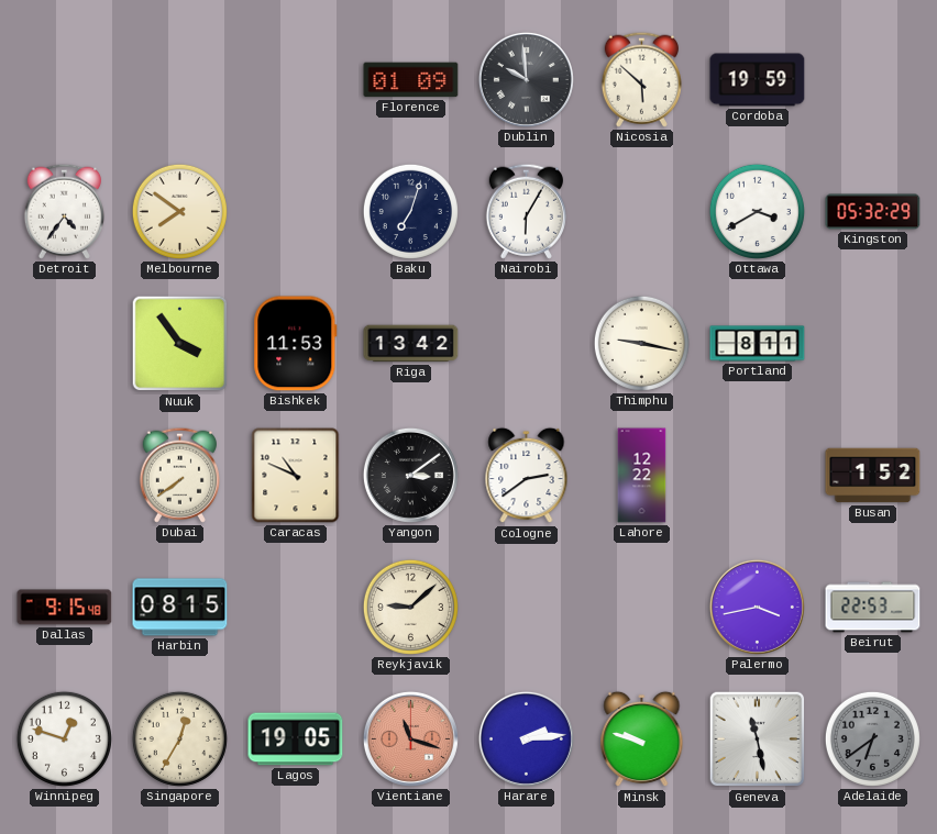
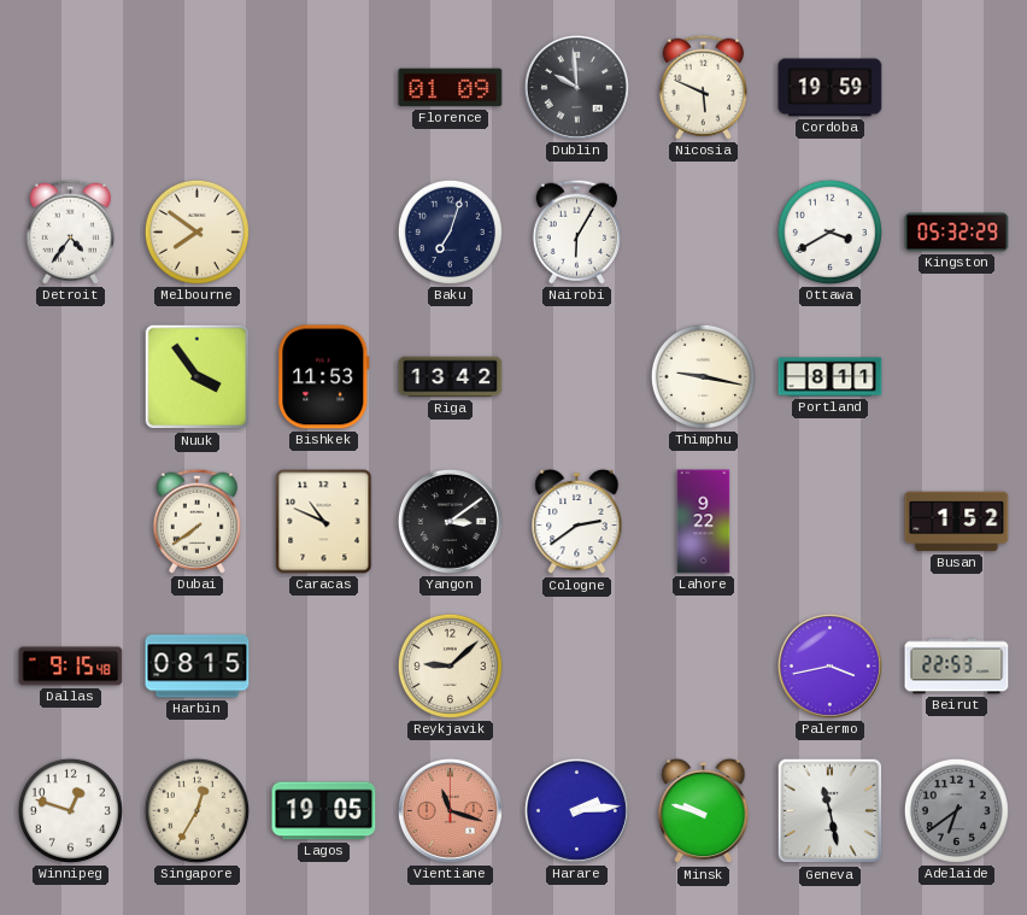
Nicosia: 5:52 -> 5:49
Lahore: 12:22 -> 9:22
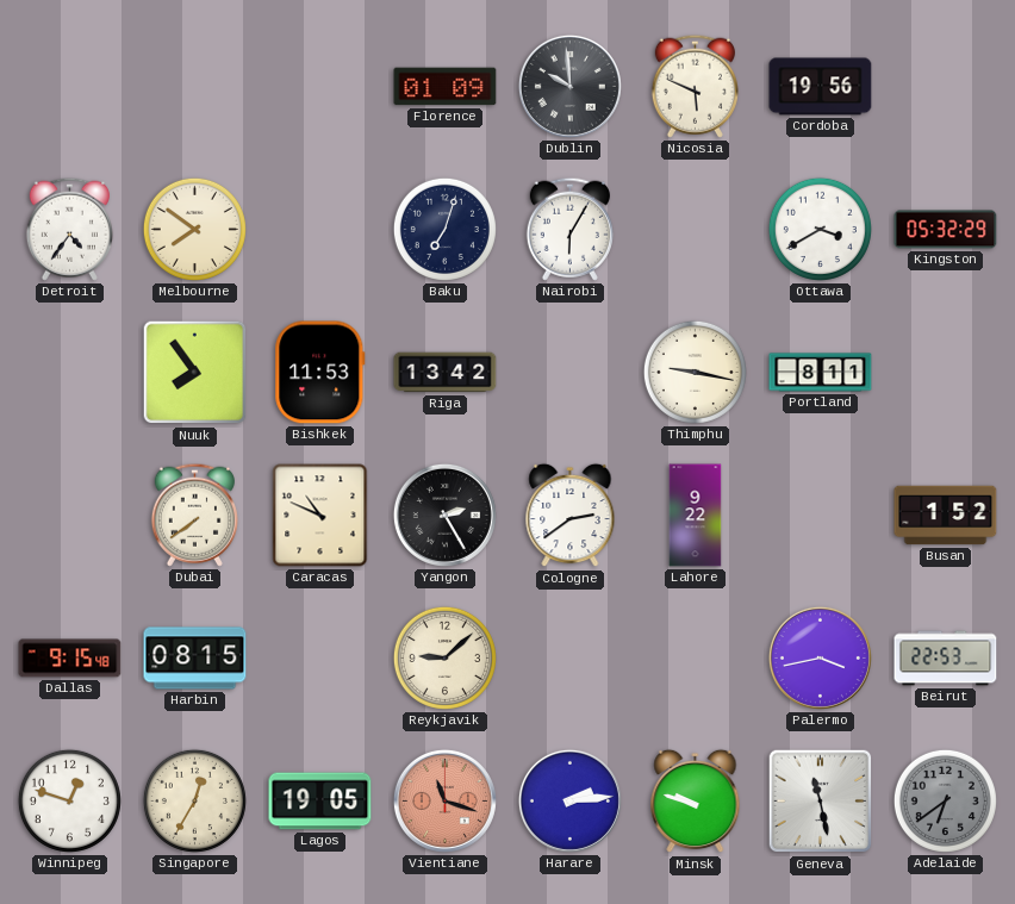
Cordoba: 19:59 -> 19:56
Nuuk: 3:54 -> 7:54
Yangon: 3:09 -> 2:25
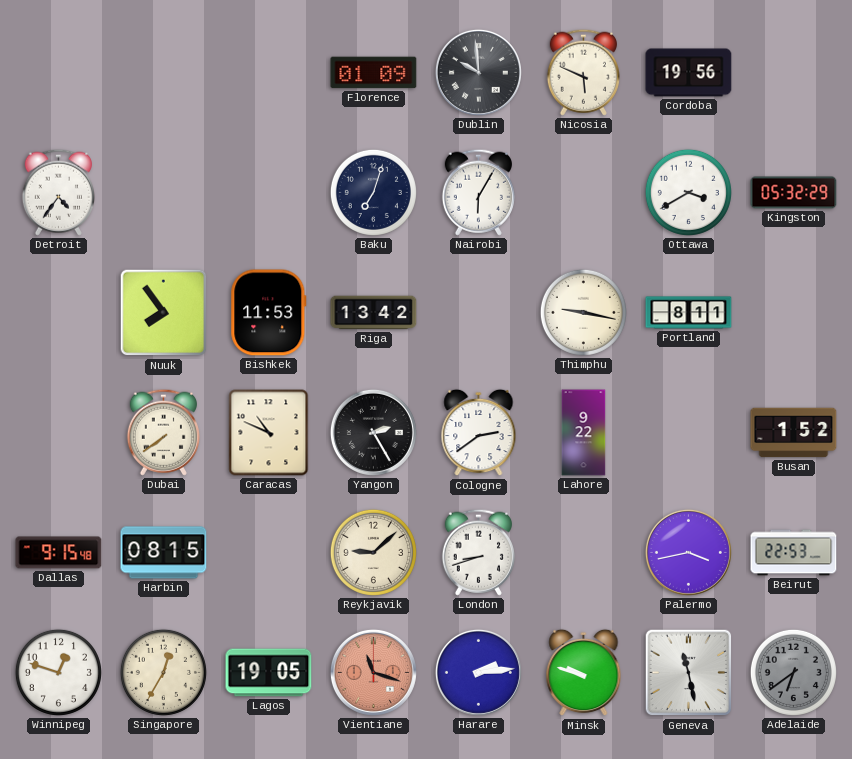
Melbourne: 7:51 -> none
London: none -> 8:42
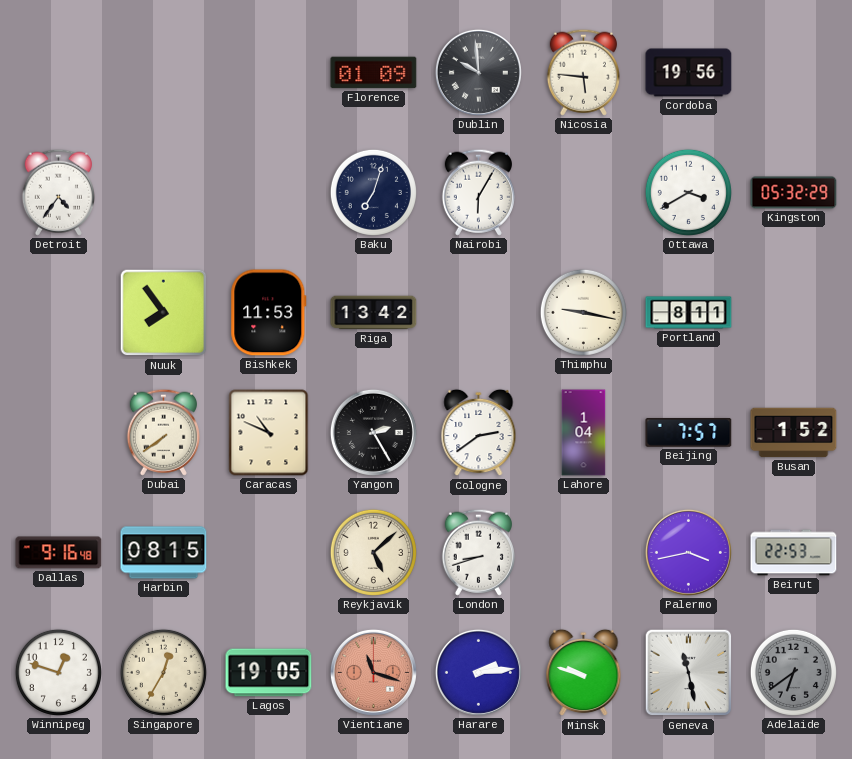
Nicosia: 5:49 -> 5:46
Lahore: 9:22 -> 1:04
Beijing: none -> 7:57
Dallas: 9:15 -> 9:16
Reykjavik: 9:08 -> 5:08
